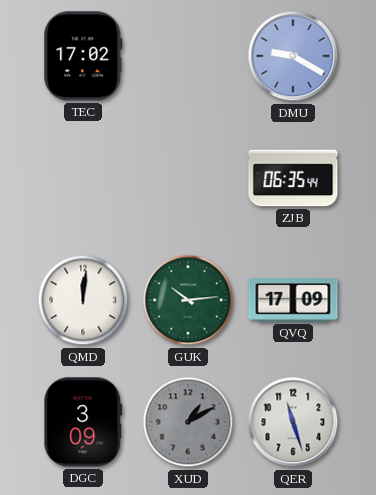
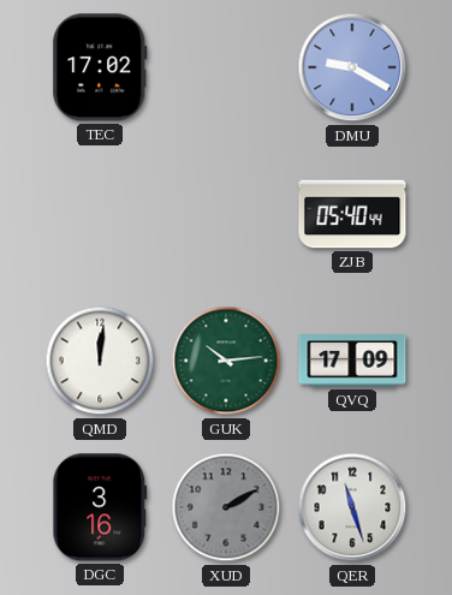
ZJB: 06:35 -> 05:40
DGC: 3:09 -> 3:16
XUD: 1:10 -> 2:10
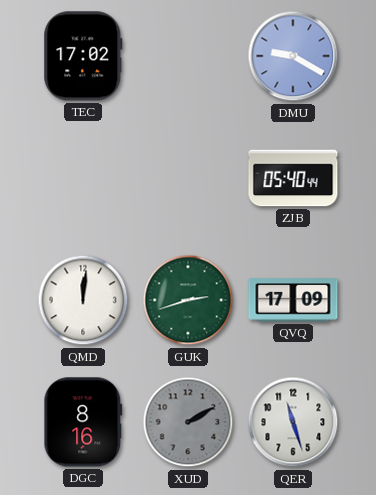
GUK: 10:14 -> 2:42
DGC: 3:16 -> 8:16
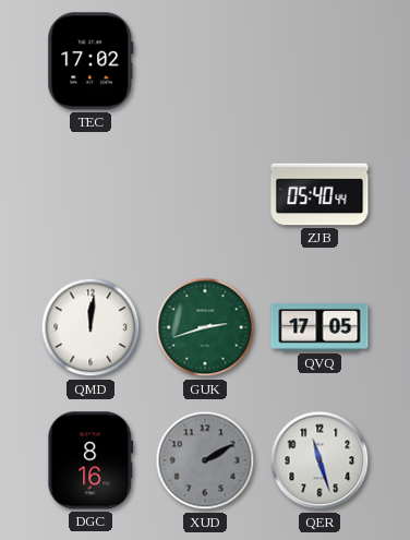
DMU: 9:20 -> none
QVQ: 17:09 -> 17:05
